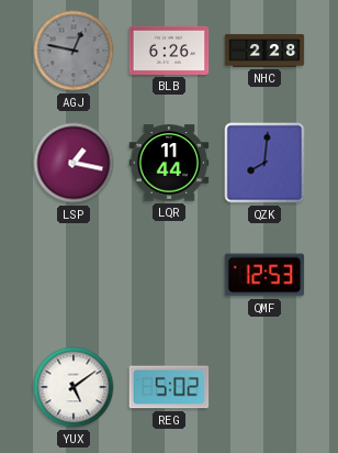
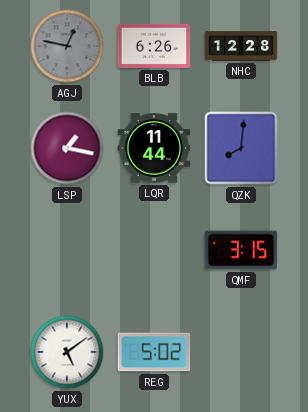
NHC: 2:28 -> 12:28
QMF: 12:53 -> 3:15
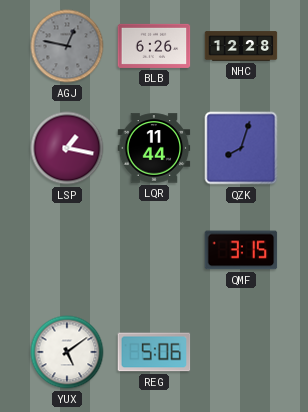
QZK: 8:01 -> 8:03
REG: 5:02 -> 5:06
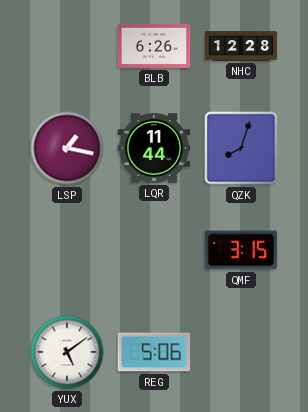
AGJ: 12:47 -> none
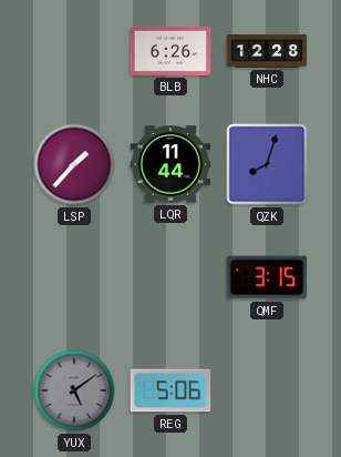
LSP: 1:17 -> 1:37
YUX dial: white -> grey
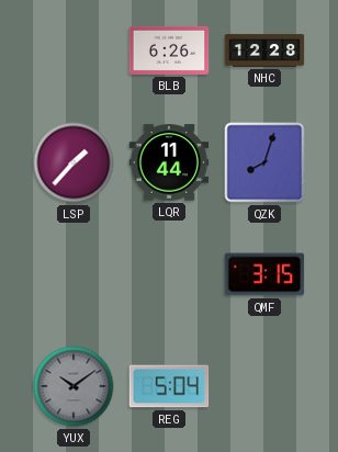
YUX: 5:09 -> 10:09
REG: 5:06 -> 5:04
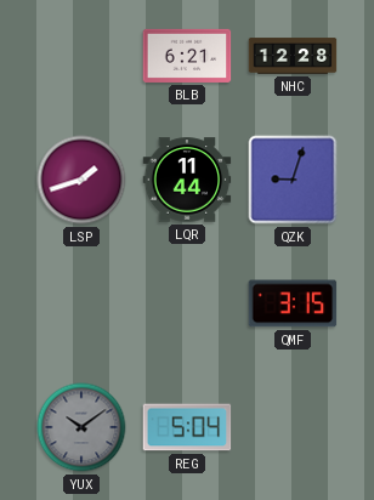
BLB: 6:26 -> 6:21
LSP: 1:37 -> 1:42
QZK: 8:03 -> 9:03
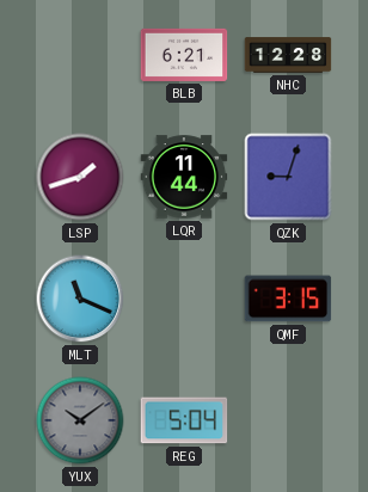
MLT: none -> 11:19
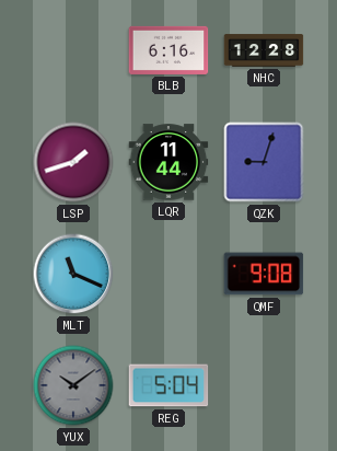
BLB: 6:21 -> 6:16
QMF: 3:15 -> 9:08
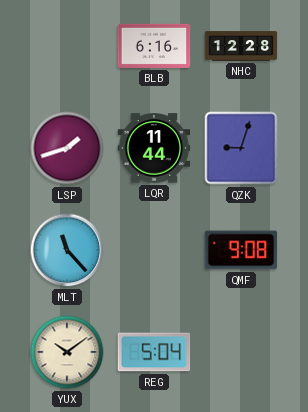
MLT: 11:19 -> 11:23
YUX dial: grey -> cream
